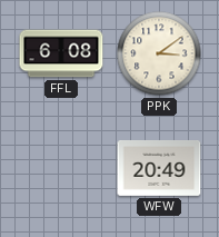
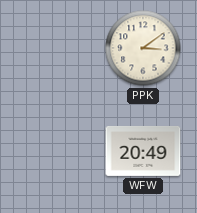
FFL: 6:08 -> none
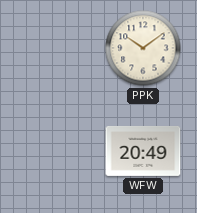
PPK: 3:09 -> 10:09
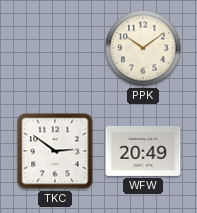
TKC: none -> 2:51
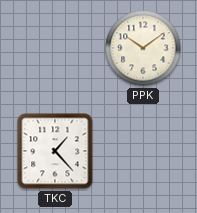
TKC: 2:51 -> 1:23
WFW: 20:49 -> none
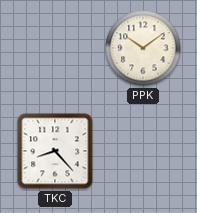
TKC: 1:23 -> 8:23
